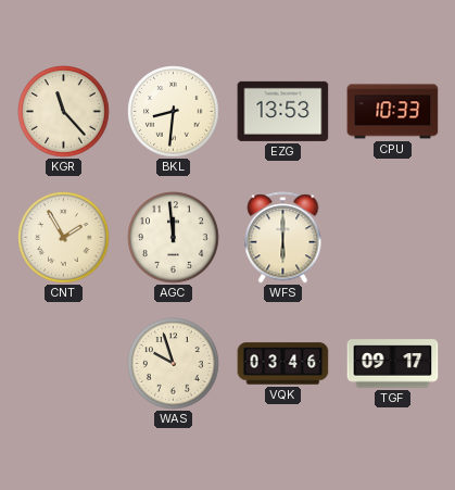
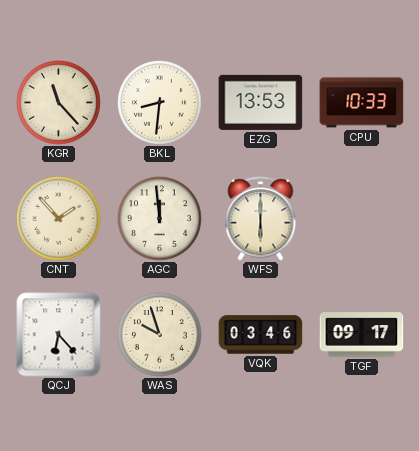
CNT: 1:55 -> 1:53
QCJ: none -> 6:23
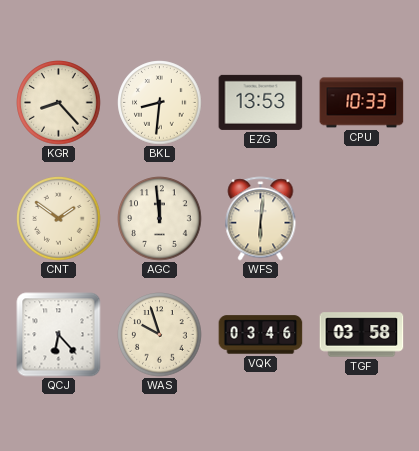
KGR: 11:23 -> 8:23
CNT: 1:53 -> 1:51
WFS: 6:00 -> 6:01
TGF: 09:17 -> 03:58
